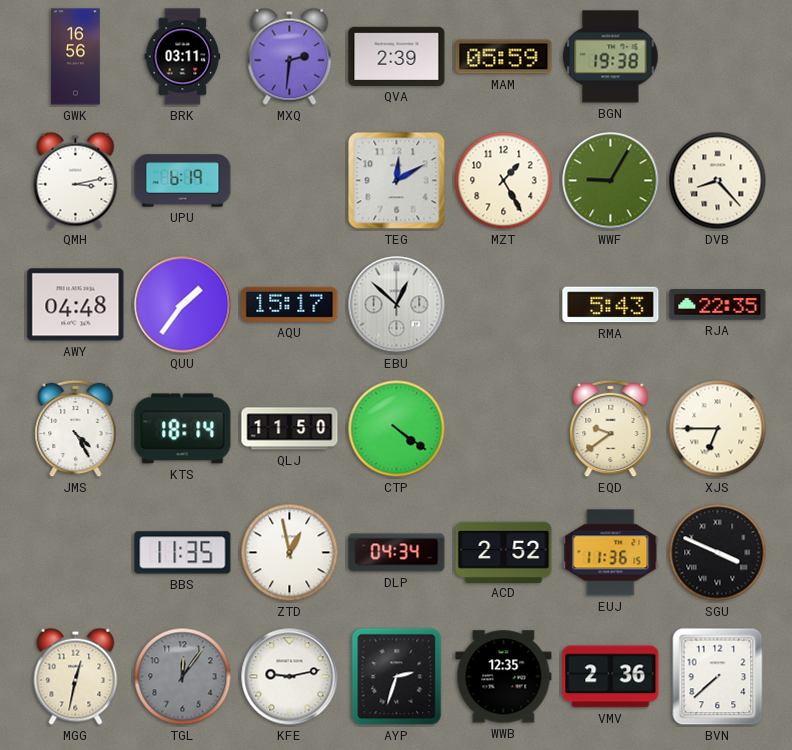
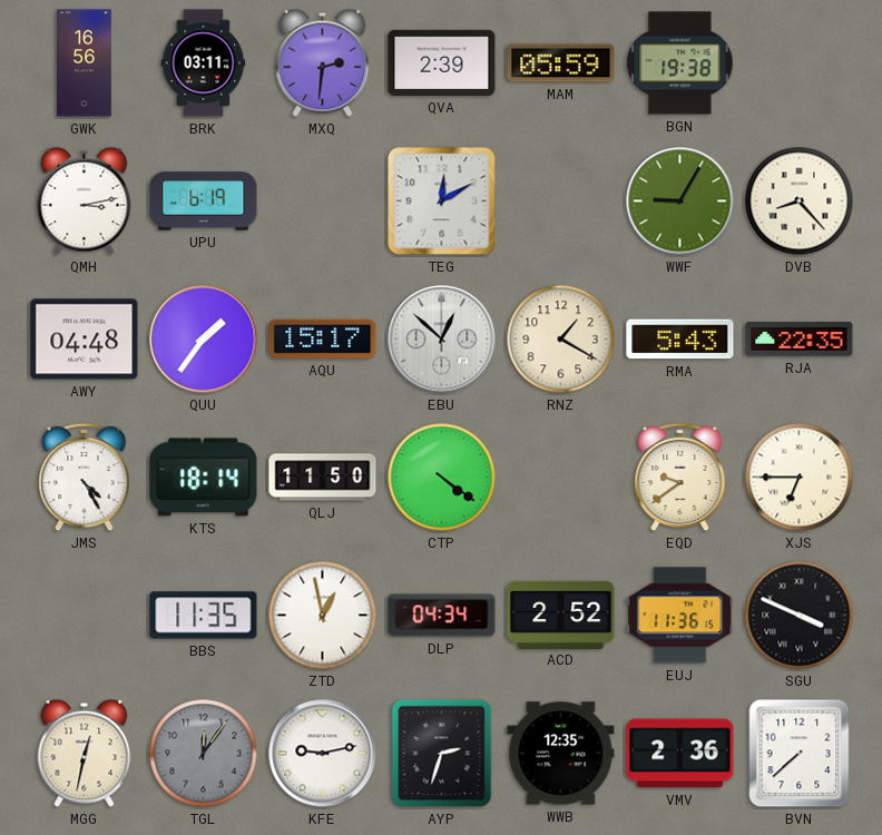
MZT: 1:25 -> none
RNZ: none -> 1:20
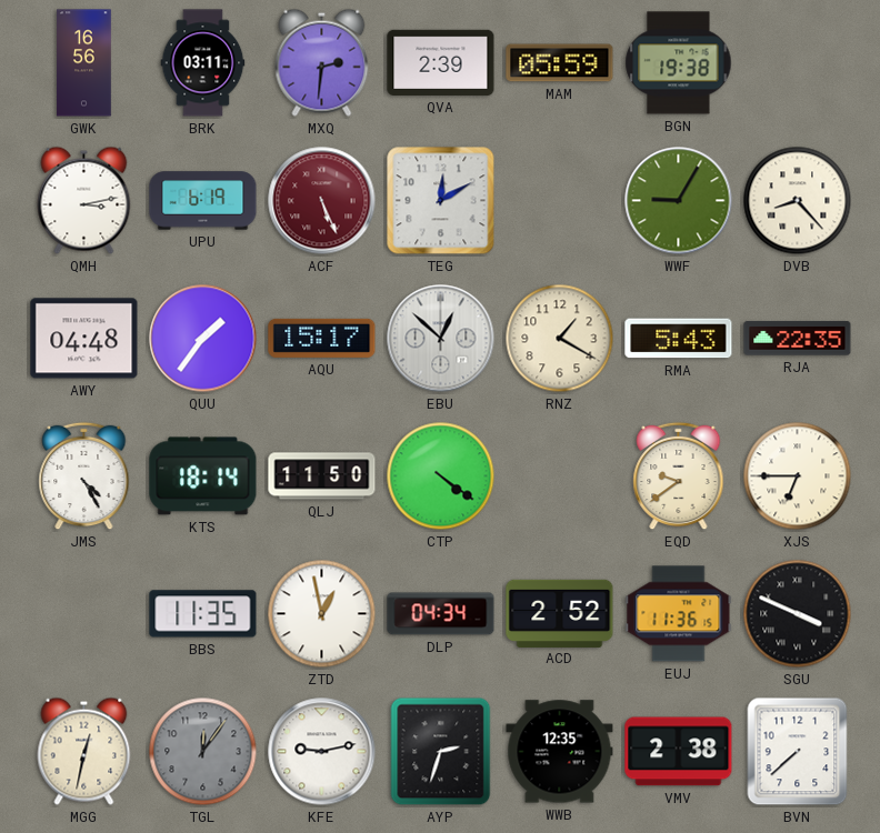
ACF: none -> 5:26
VMV: 2:36 -> 2:38
